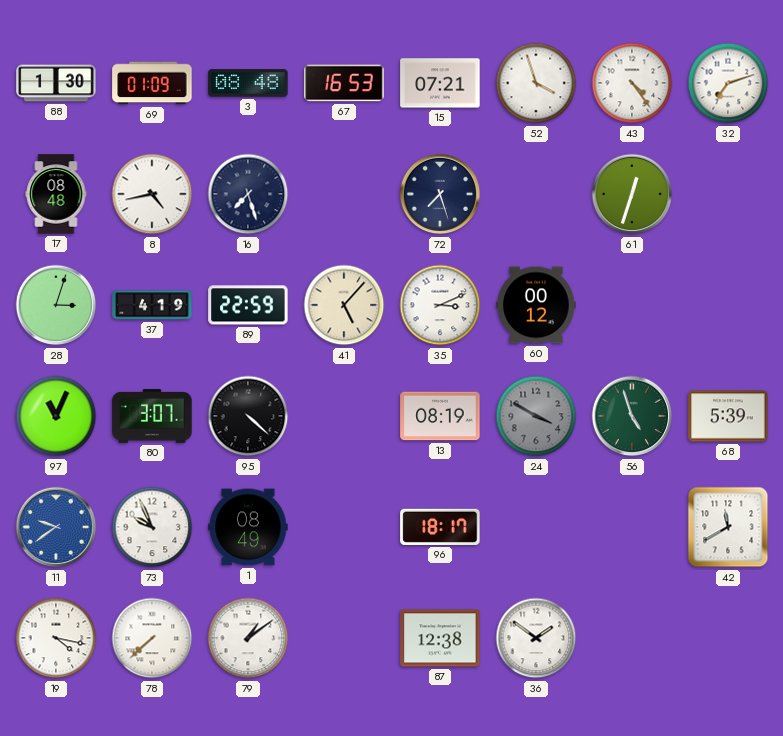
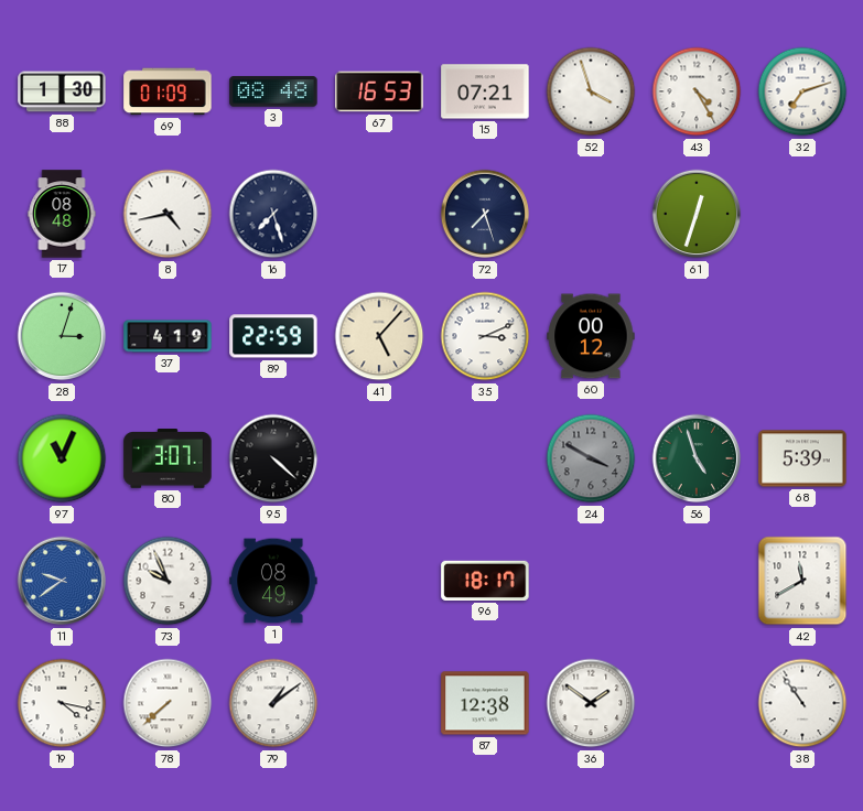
43: 4:24 -> 4:25
13: 08:19 -> none
38: none -> 10:54
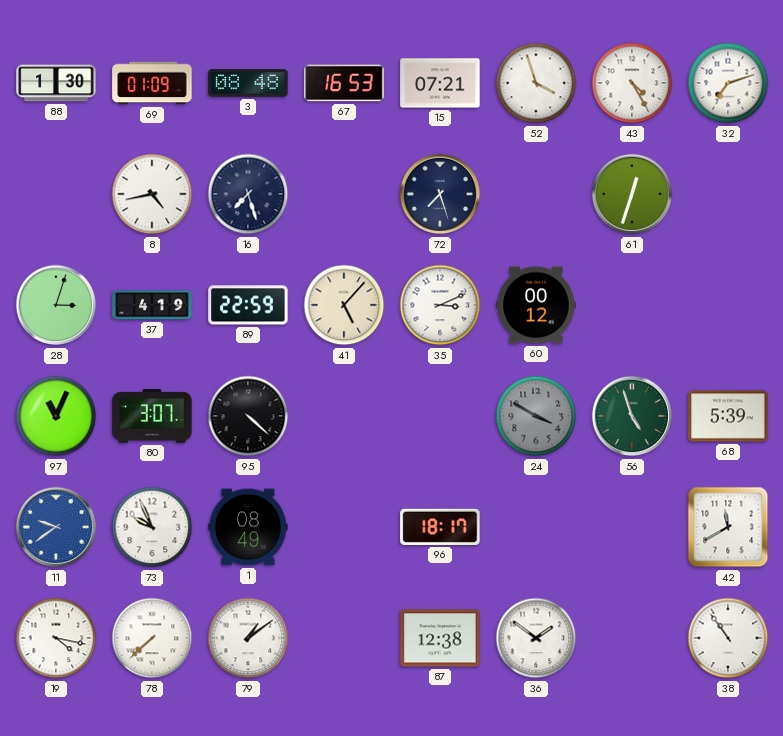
17: 08:48 -> none
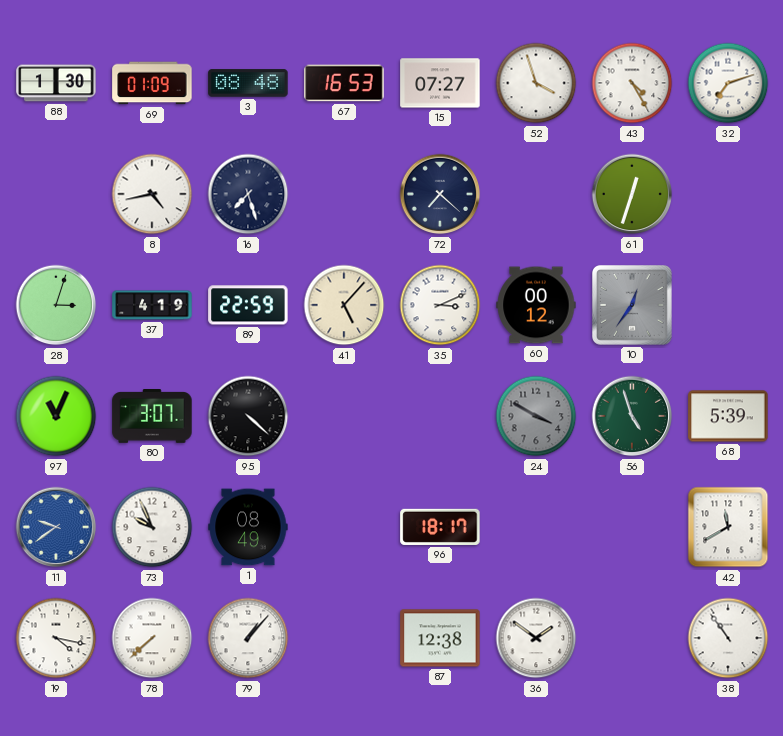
15: 07:21 -> 07:27
72: 7:27 -> 7:22
10: none -> 12:36
79: 1:09 -> 1:07
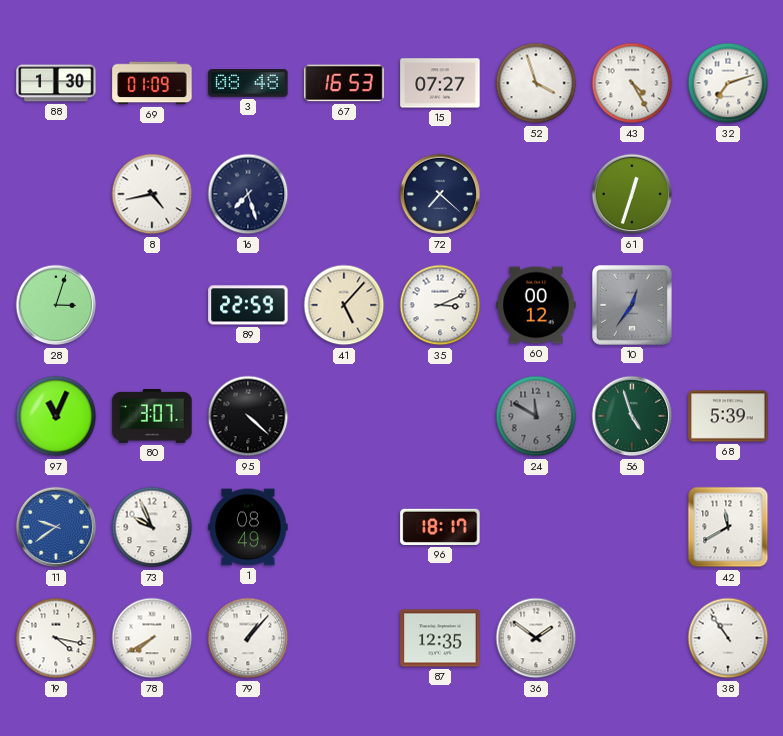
37: 4:19 -> none
24: 3:50 -> 11:50
78: 7:38 -> 7:40
87: 12:38 -> 12:35
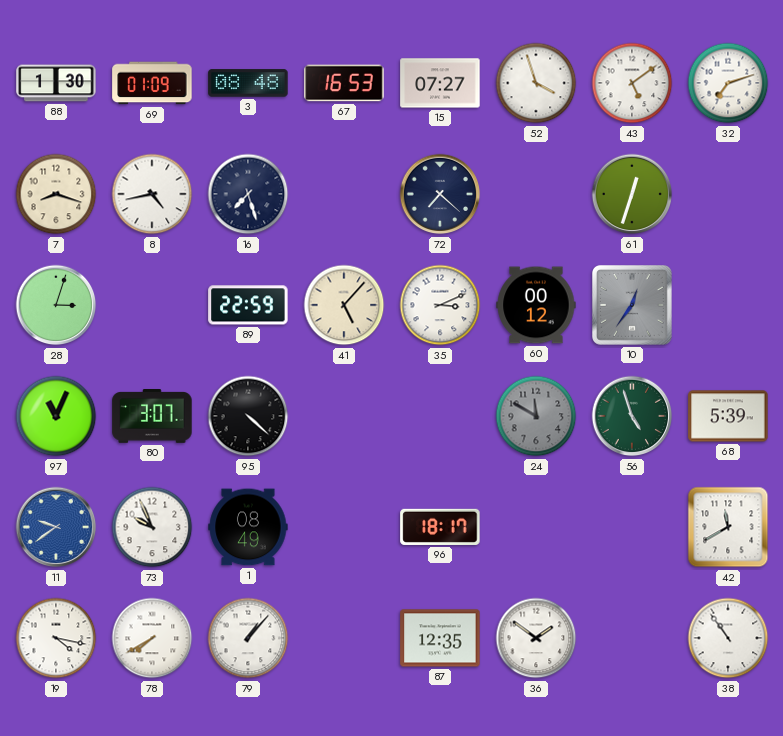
43: 4:25 -> 5:09
7: none -> 8:18
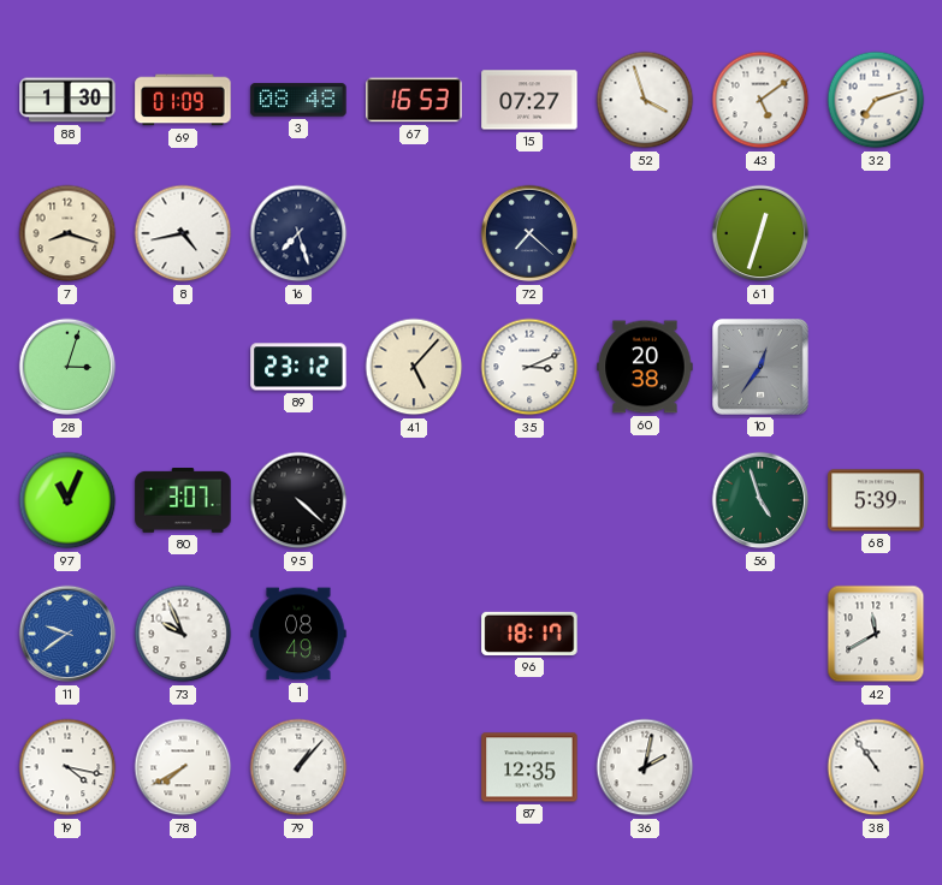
89: 22:59 -> 23:12
60: 00:12 -> 20:38
24: 11:50 -> none
36: 1:51 -> 2:02
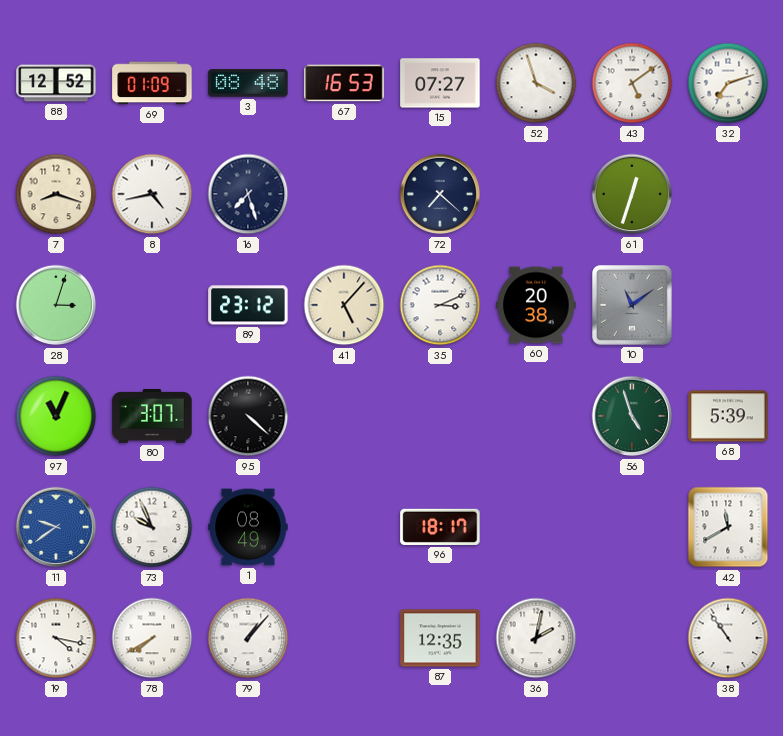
88: 1:30 -> 12:52
10: 12:36 -> 11:09
